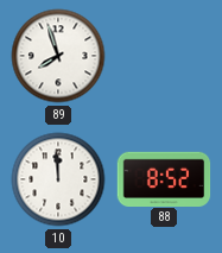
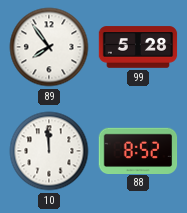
89: 7:57 -> 7:54
99: none -> 5:28
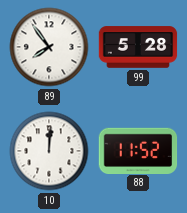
10: 11:59 -> 12:01
88: 8:52 -> 11:52
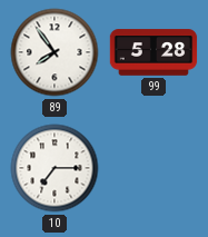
10: 12:01 -> 7:15
88: 11:52 -> none
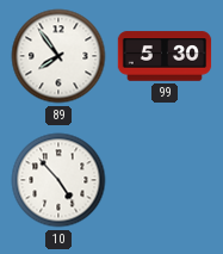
99: 5:28 -> 5:30
10: 7:15 -> 4:53
